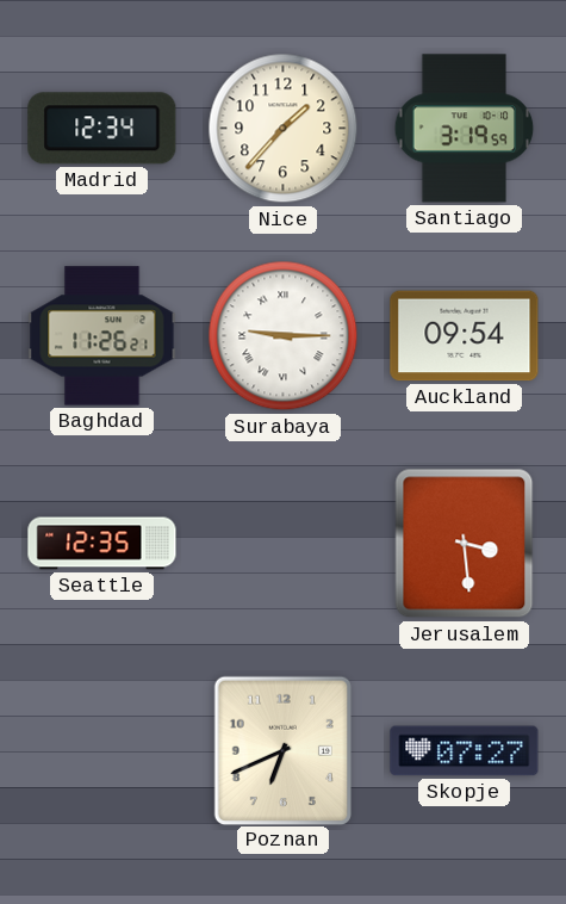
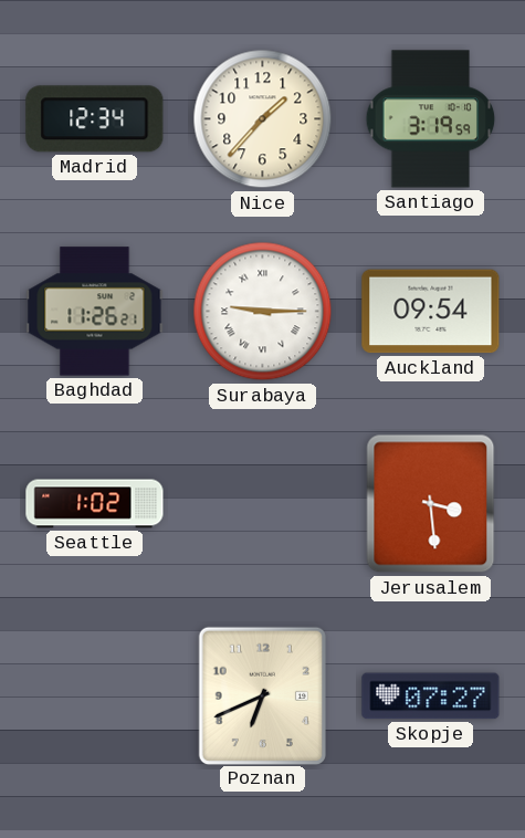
Seattle: 12:35 -> 1:02
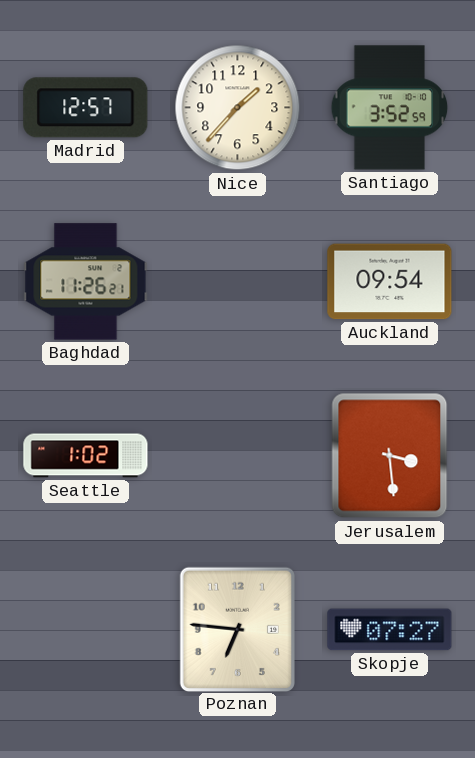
Madrid: 12:34 -> 12:57
Santiago: 3:19 -> 3:52
Surabaya: 9:15 -> none
Poznan: 6:41 -> 6:46
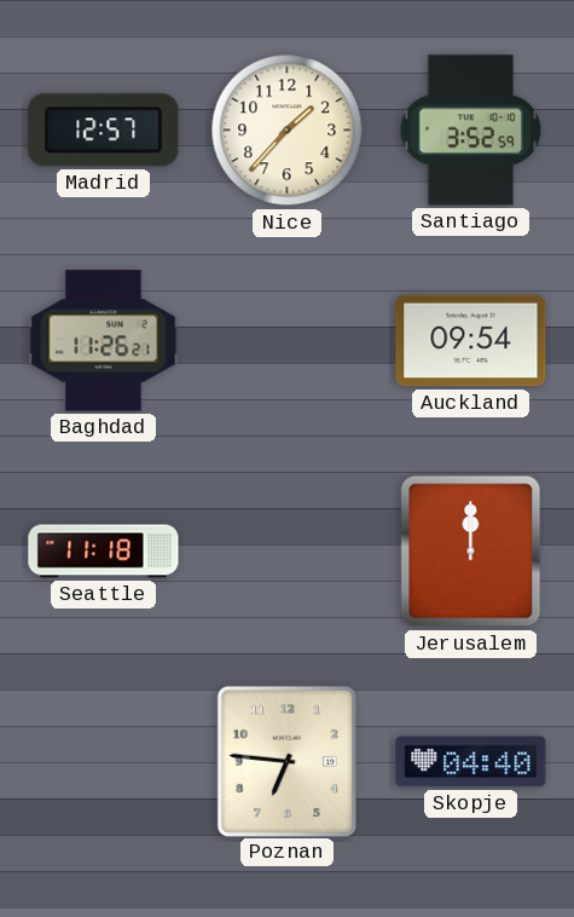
Seattle: 1:02 -> 11:18
Jerusalem: 3:29 -> 12:00
Skopje: 07:27 -> 04:40
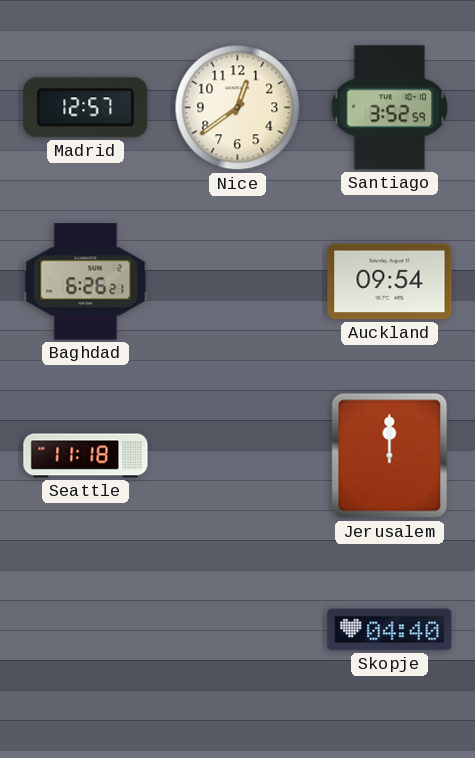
Nice: 1:37 -> 12:39
Baghdad: 11:26 -> 6:26
Poznan: 6:46 -> none
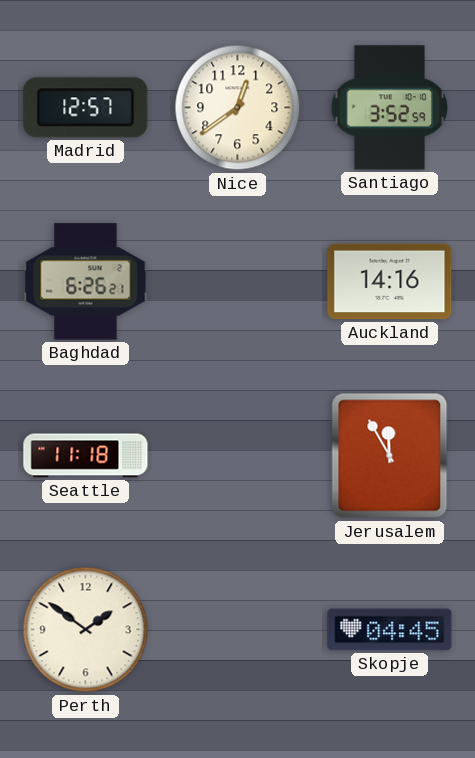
Auckland: 09:54 -> 14:16
Jerusalem: 12:00 -> 11:55
Perth: none -> 1:51
Skopje: 04:40 -> 04:45
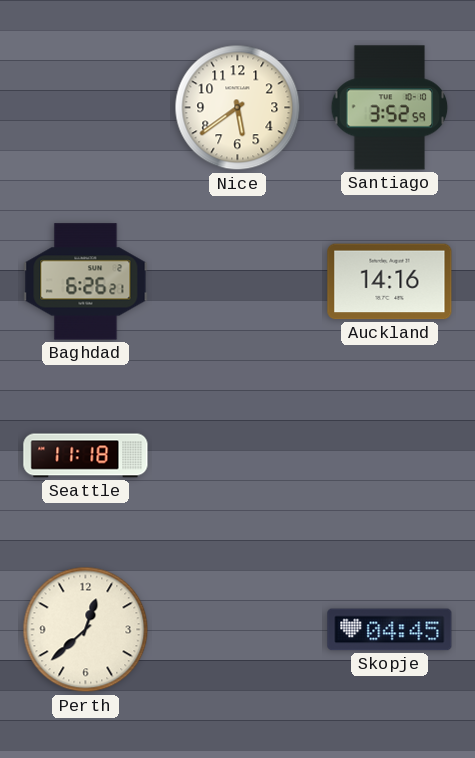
Madrid: 12:57 -> none
Nice: 12:39 -> 5:39
Jerusalem: 11:55 -> none
Perth: 1:51 -> 12:38
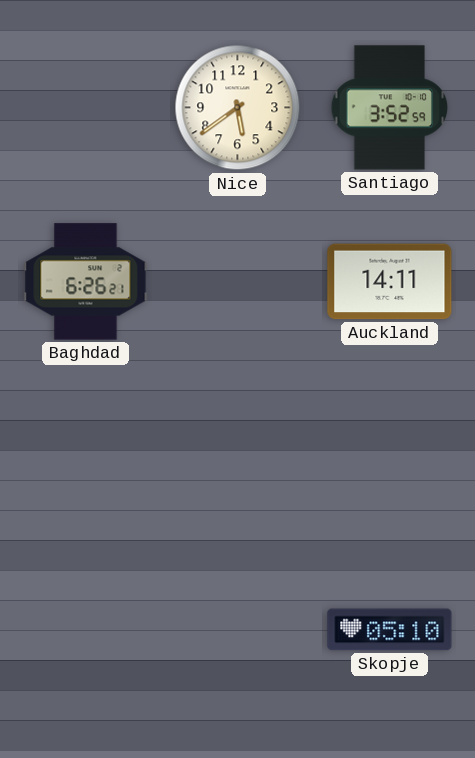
Auckland: 14:16 -> 14:11
Seattle: 11:18 -> none
Perth: 12:38 -> none
Skopje: 04:45 -> 05:10
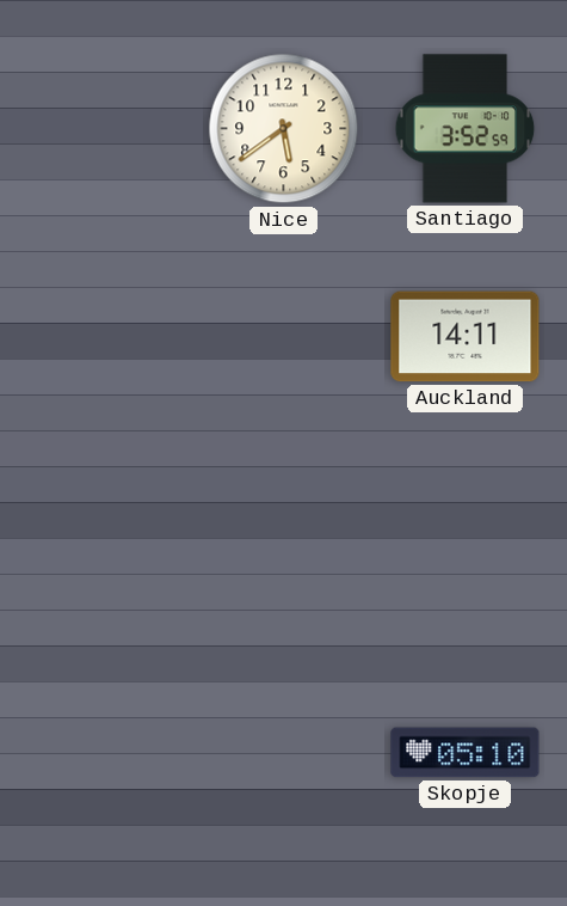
Baghdad: 6:26 -> none
